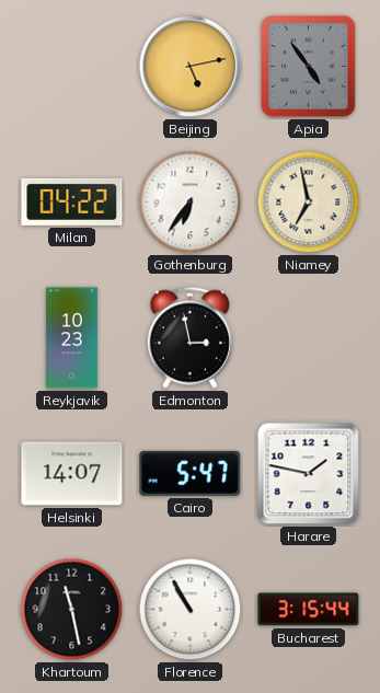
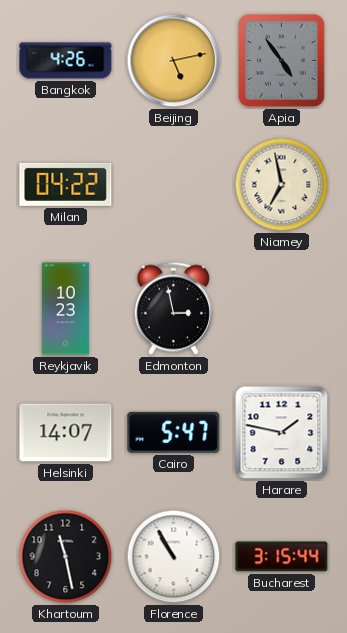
Bangkok: none -> 4:26
Gothenburg: 6:36 -> none
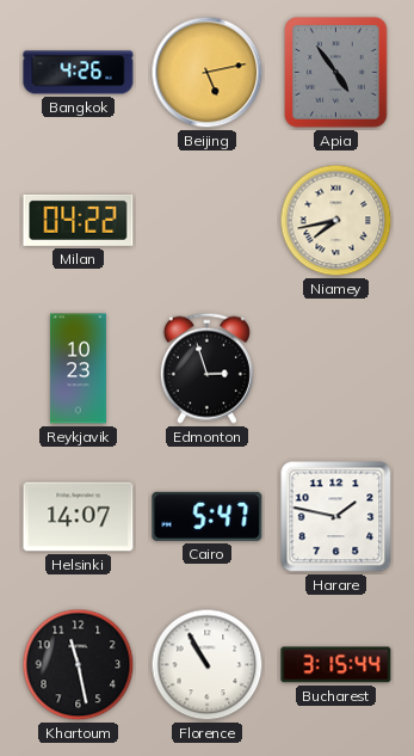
Niamey: 6:58 -> 7:43
Edmonton: 2:58 -> 2:57
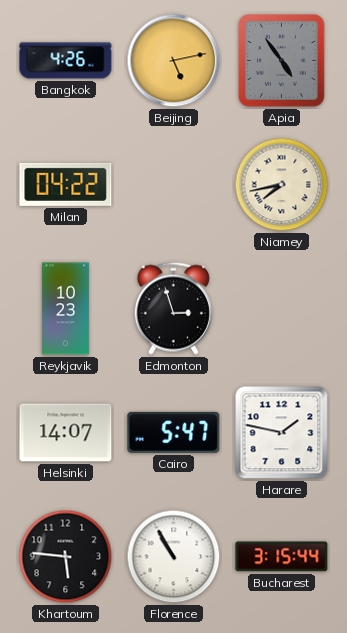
Khartoum: 11:28 -> 5:46
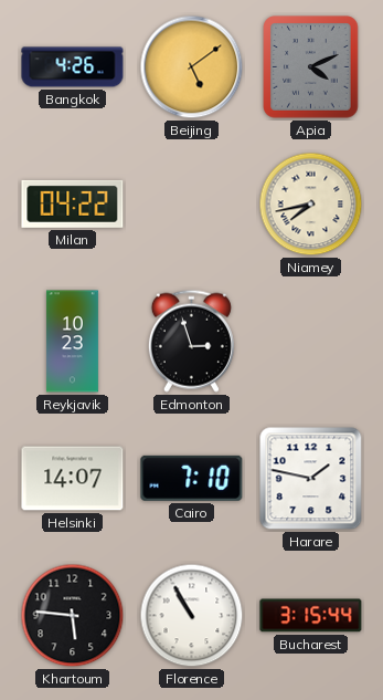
Beijing: 5:13 -> 5:09
Apia: 4:54 -> 4:11
Cairo: 5:47 -> 7:10
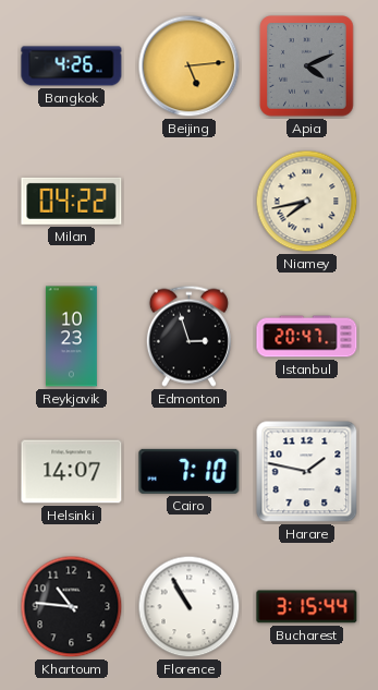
Beijing: 5:09 -> 5:14
Istanbul: none -> 20:47
Khartoum: 5:46 -> 10:46
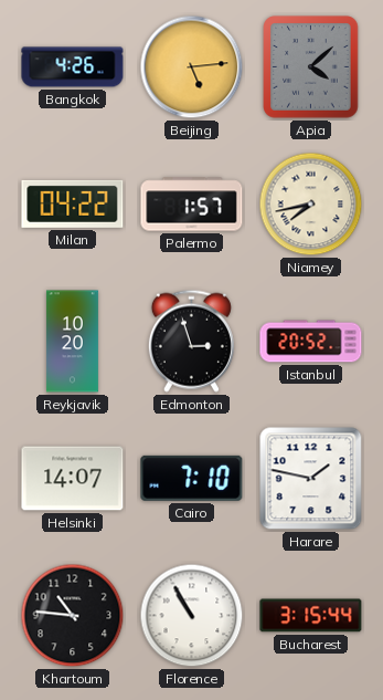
Apia: 4:11 -> 4:08
Palermo: none -> 1:57
Reykjavik: 10:23 -> 10:20
Istanbul: 20:47 -> 20:52
